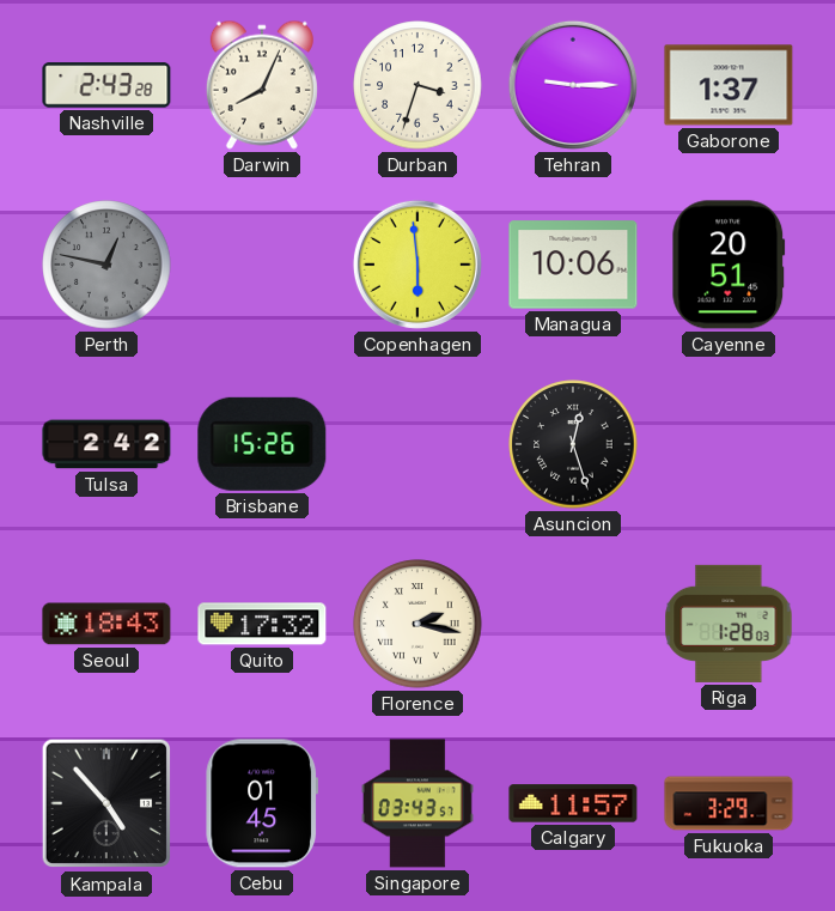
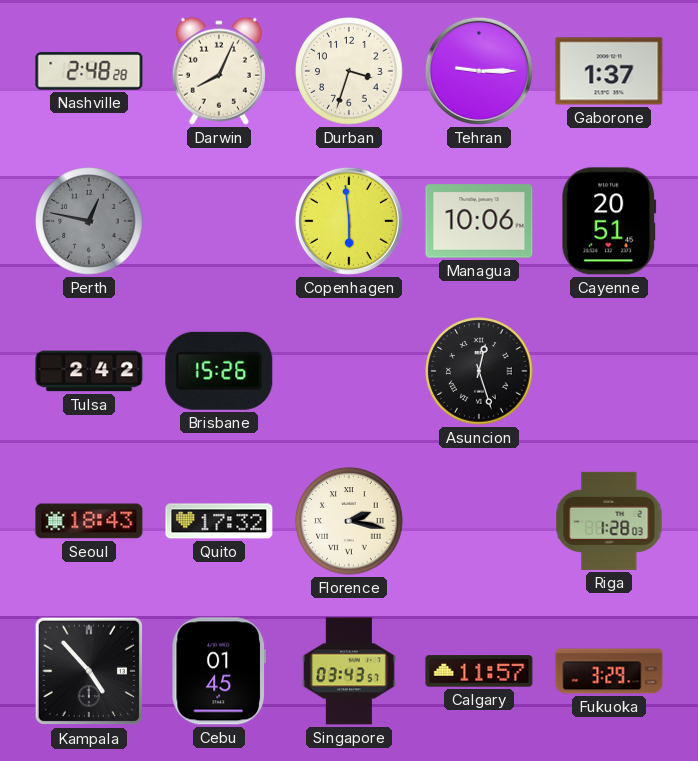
Nashville: 2:43 -> 2:48
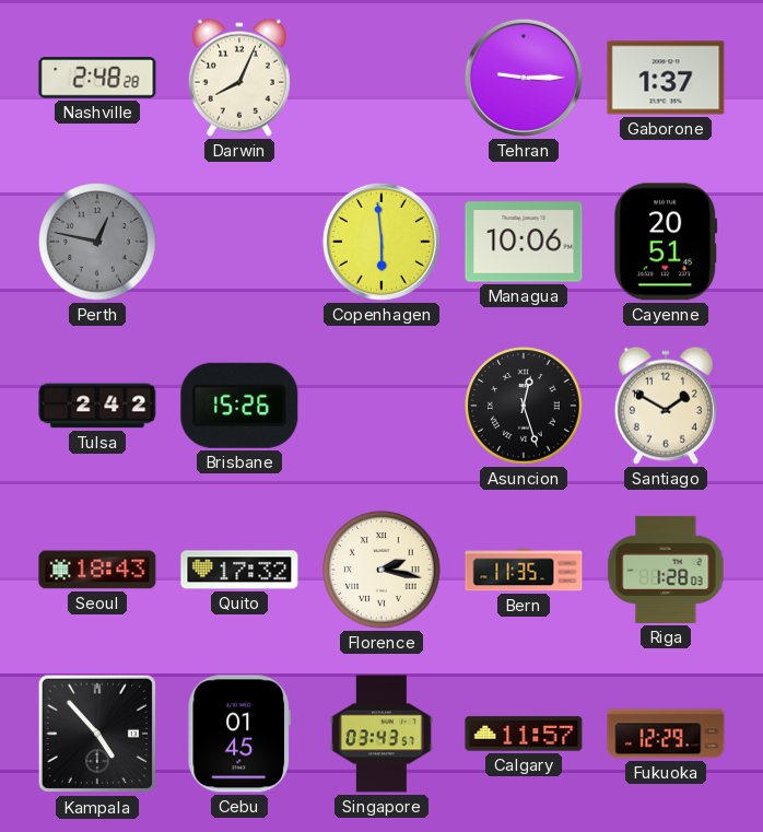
Durban: 3:33 -> none
Santiago: none -> 1:50
Bern: none -> 11:35
Fukuoka: 3:29 -> 12:29
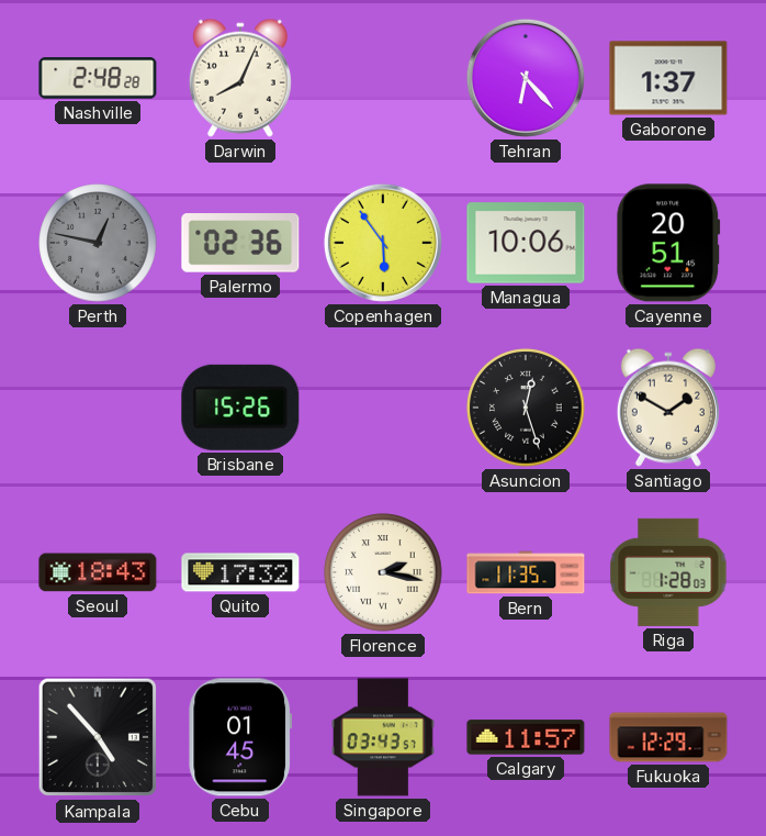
Tehran: 9:15 -> 6:23
Palermo: none -> 02:36
Copenhagen: 5:59 -> 5:54
Tulsa: 2:42 -> none
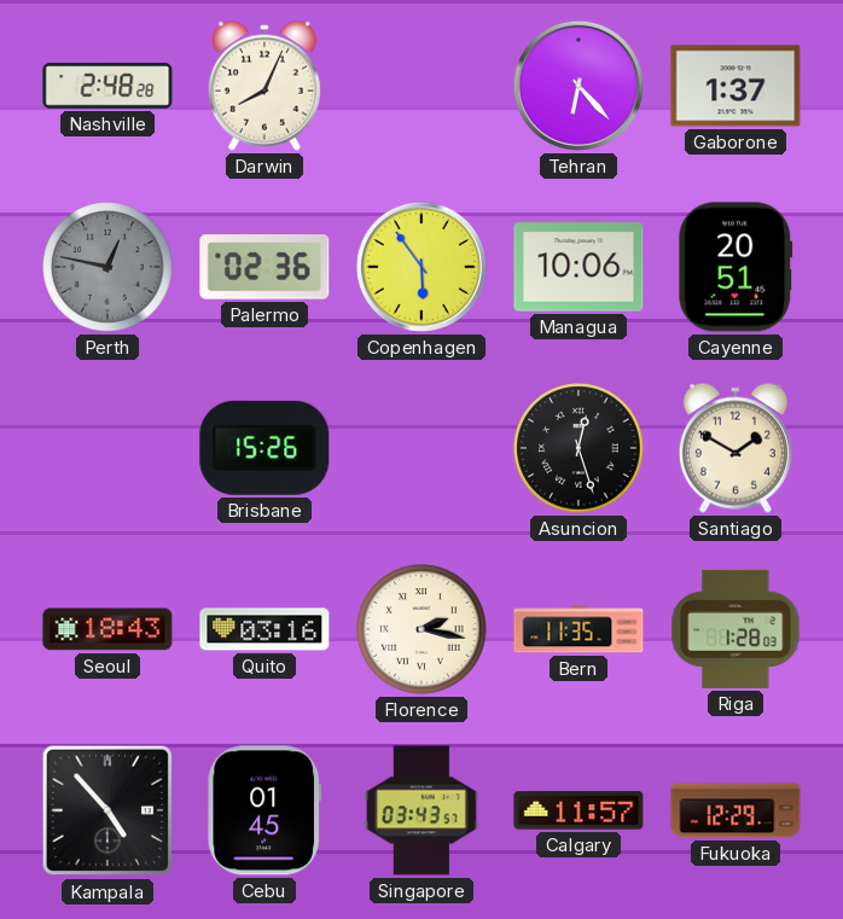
Quito: 17:32 -> 03:16
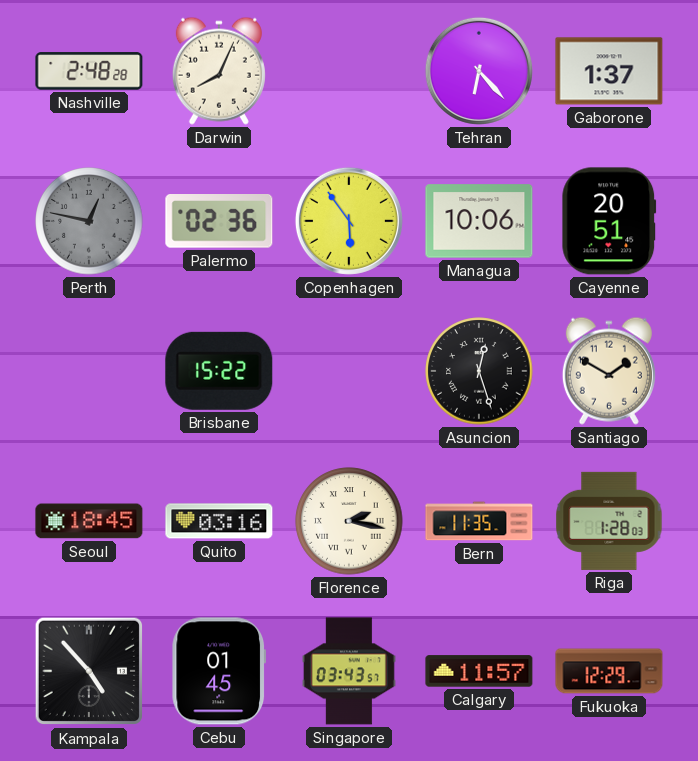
Brisbane: 15:26 -> 15:22
Seoul: 18:43 -> 18:45
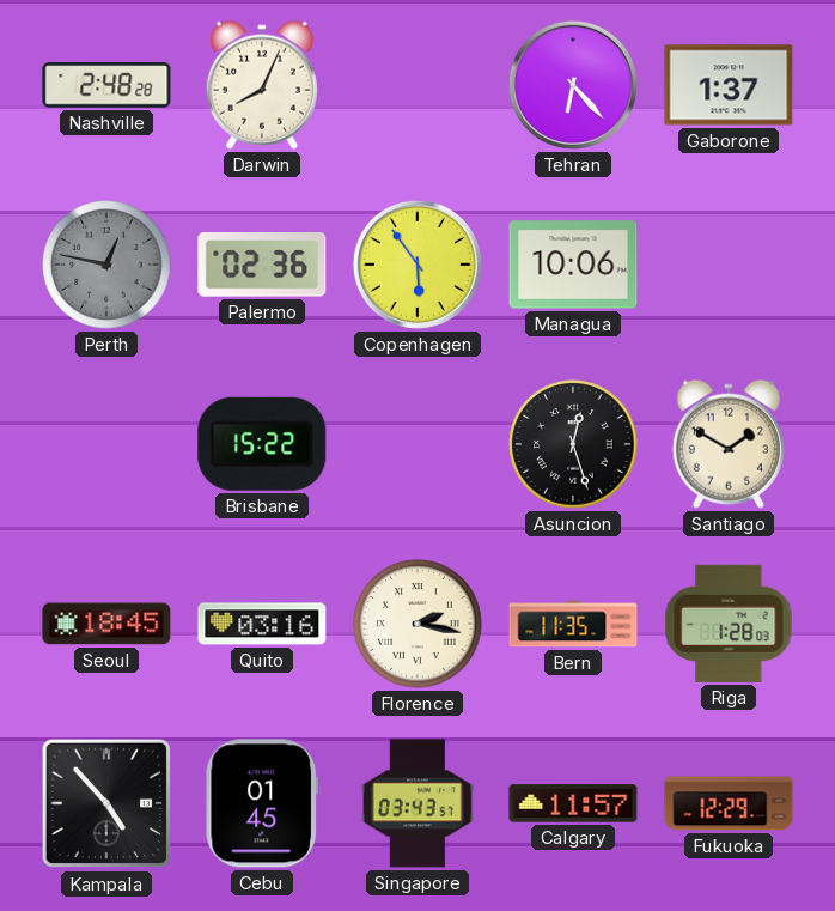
Cayenne: 20:51 -> none
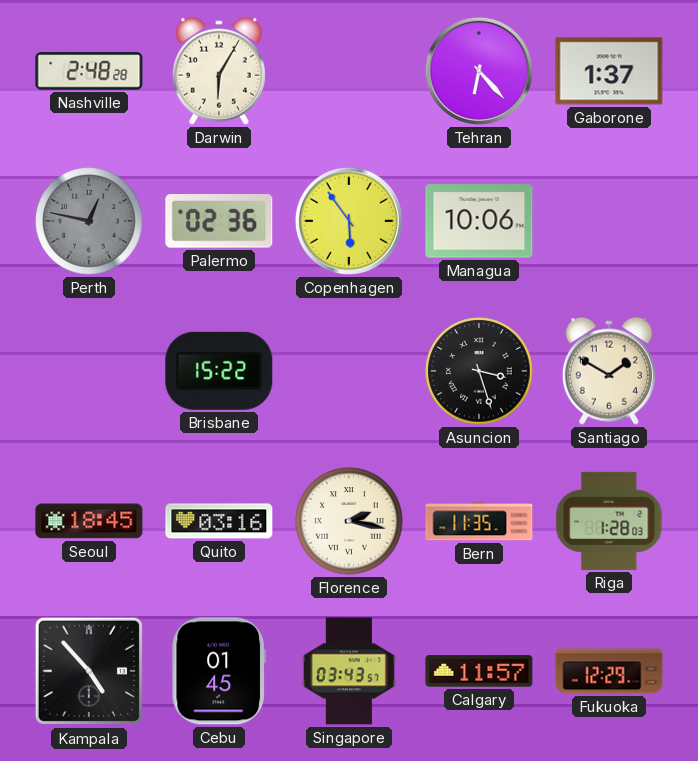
Darwin: 8:04 -> 6:05
Asuncion: 12:27 -> 3:27
